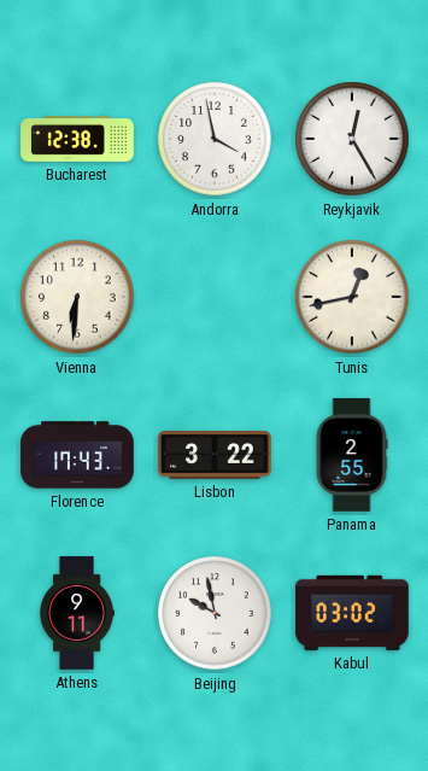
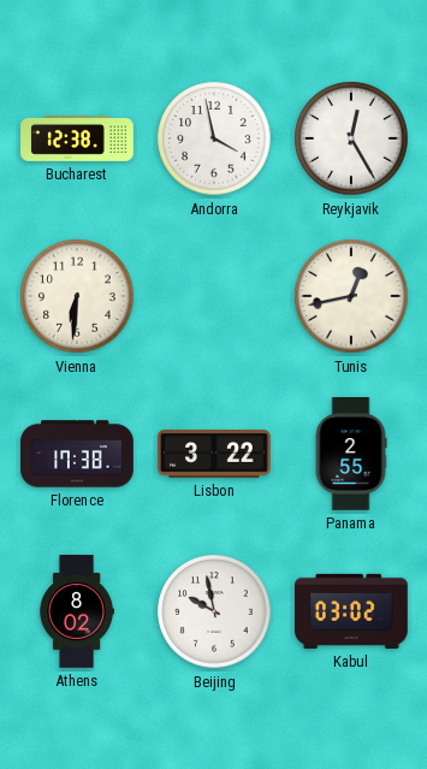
Florence: 17:43 -> 17:38
Athens: 9:11 -> 8:02
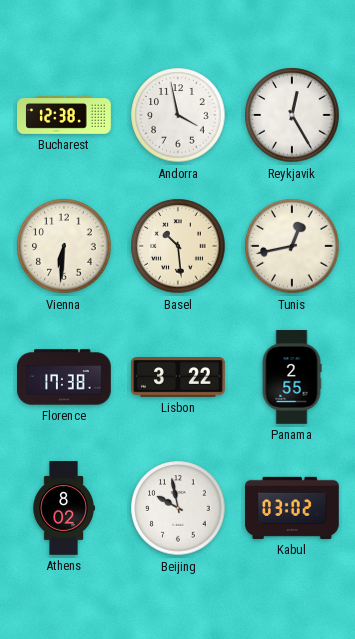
Basel: none -> 10:29
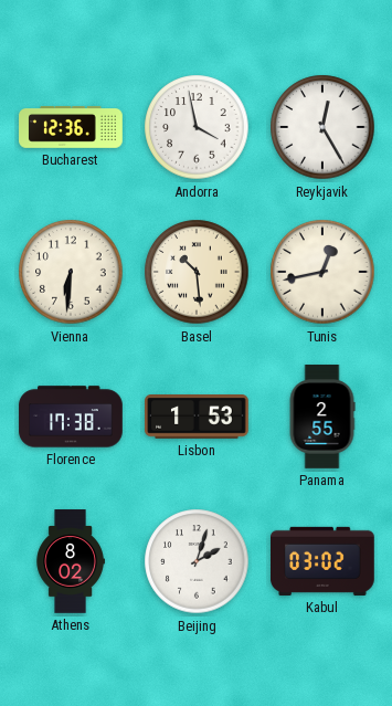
Bucharest: 12:38 -> 12:36
Lisbon: 3:22 -> 1:53
Beijing: 9:58 -> 2:03
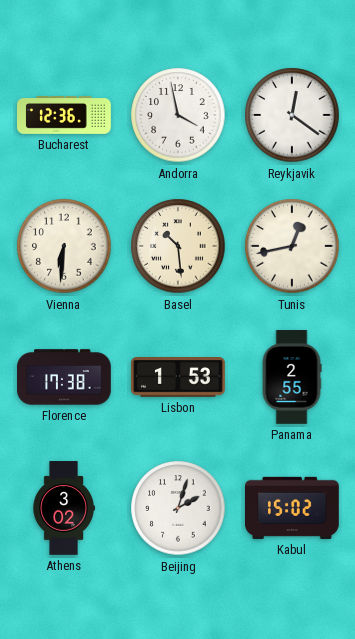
Reykjavik: 12:25 -> 12:21
Athens: 8:02 -> 3:02
Kabul: 03:02 -> 15:02
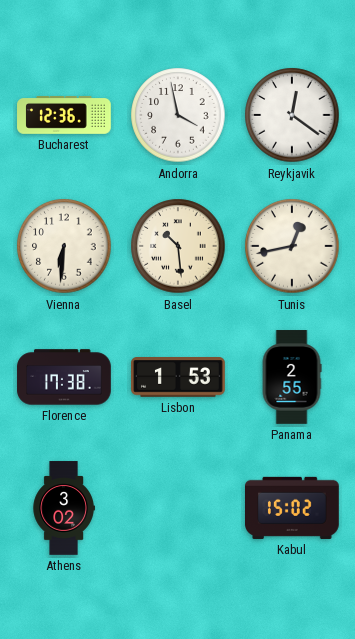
Beijing: 2:03 -> none
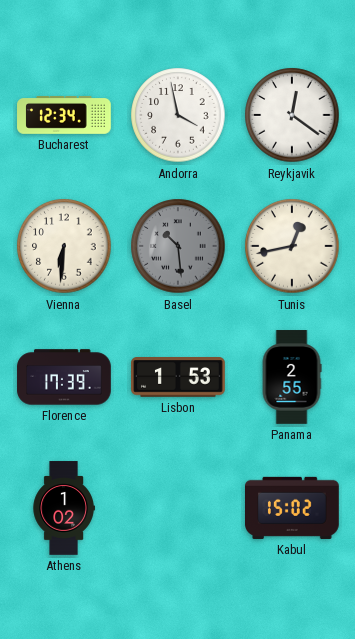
Bucharest: 12:36 -> 12:34
Basel dial: cream -> grey
Florence: 17:38 -> 17:39
Athens: 3:02 -> 1:02
